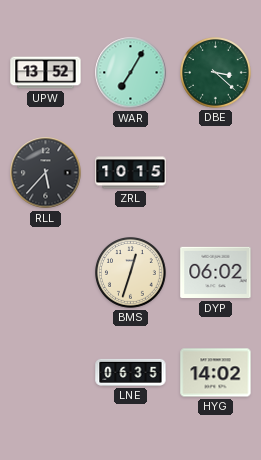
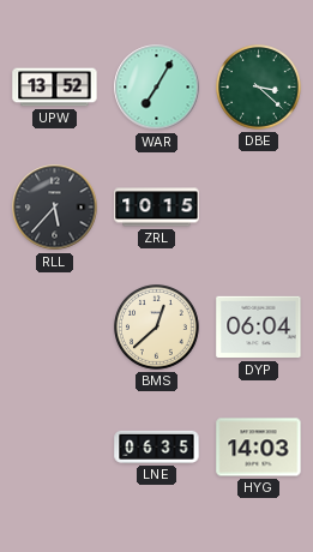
BMS: 12:33 -> 12:38
DYP: 06:02 -> 06:04
HYG: 14:02 -> 14:03
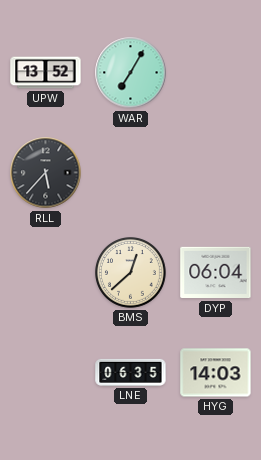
DBE: 3:22 -> none
ZRL: 10:15 -> none
